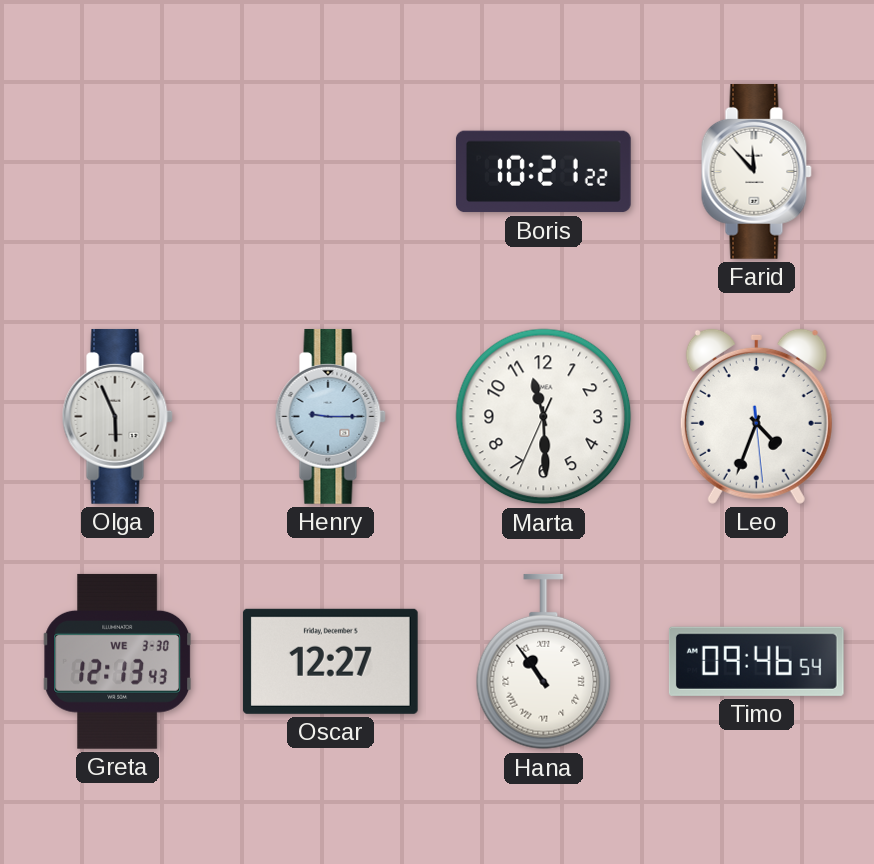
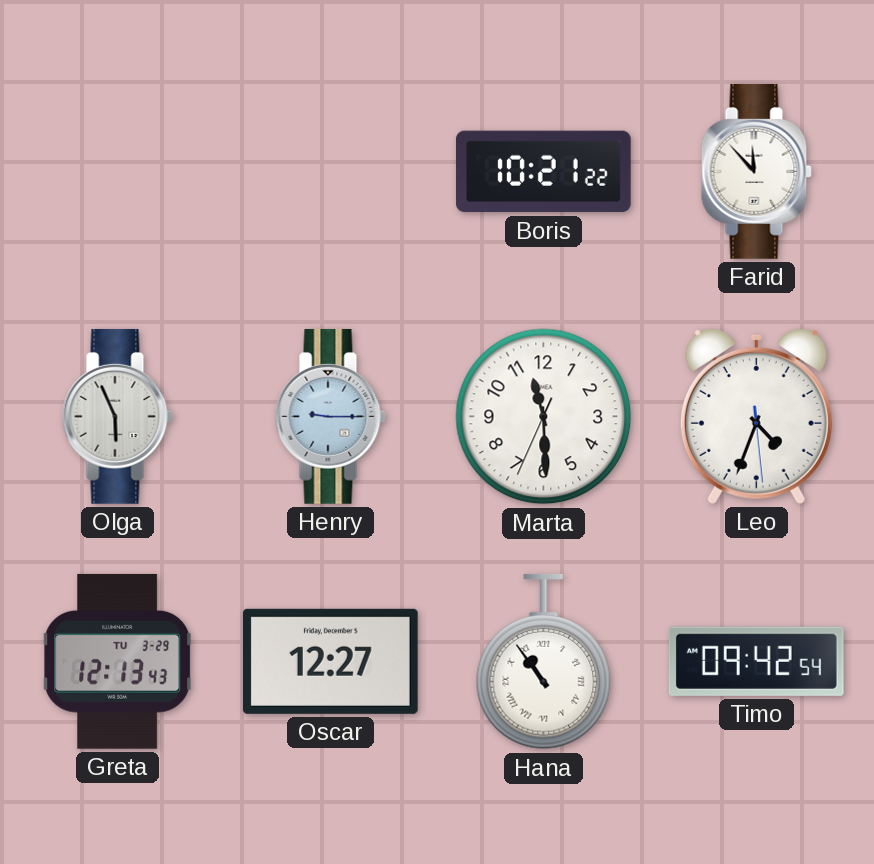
Greta date: WE 3-30 -> TU 3-29
Timo: 09:46 -> 09:42
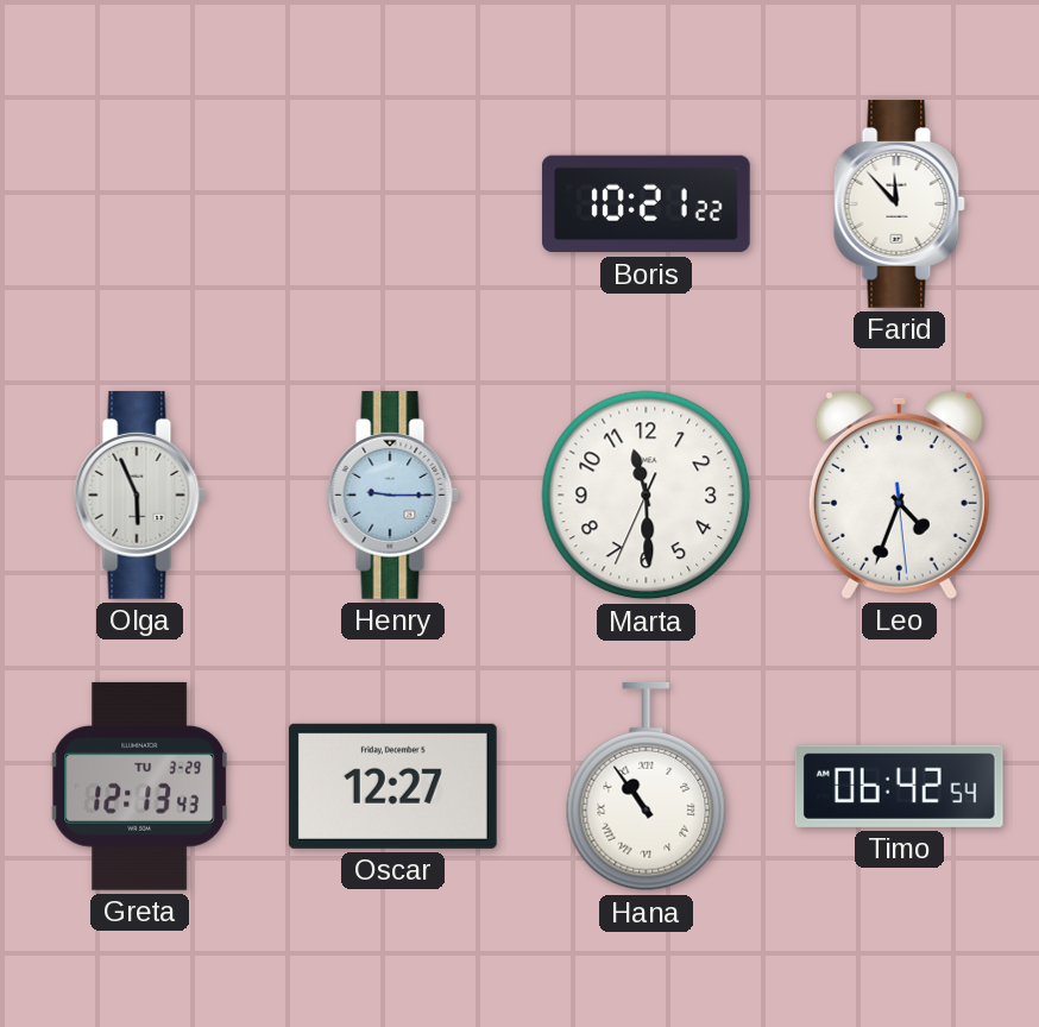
Timo: 09:42 -> 06:42
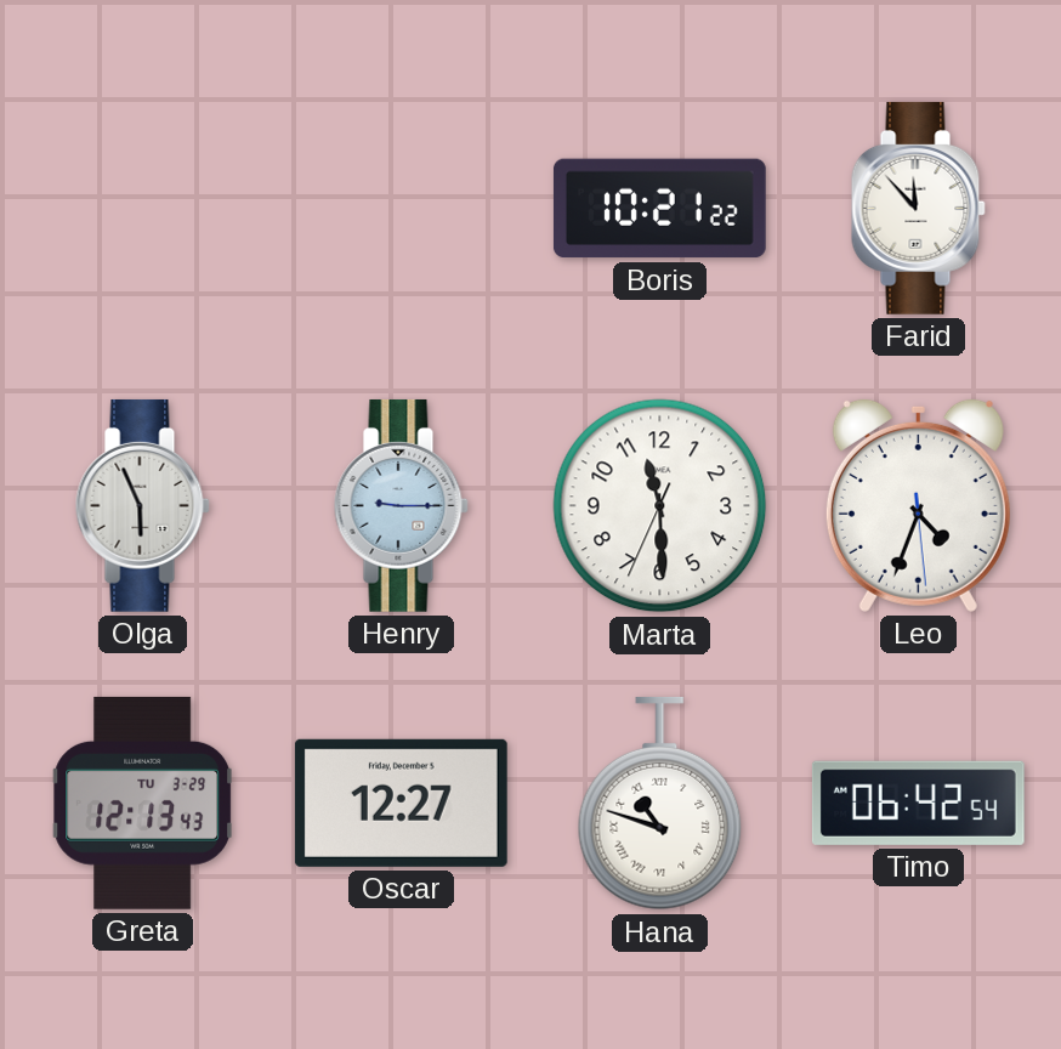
Hana: 10:54 -> 10:48
